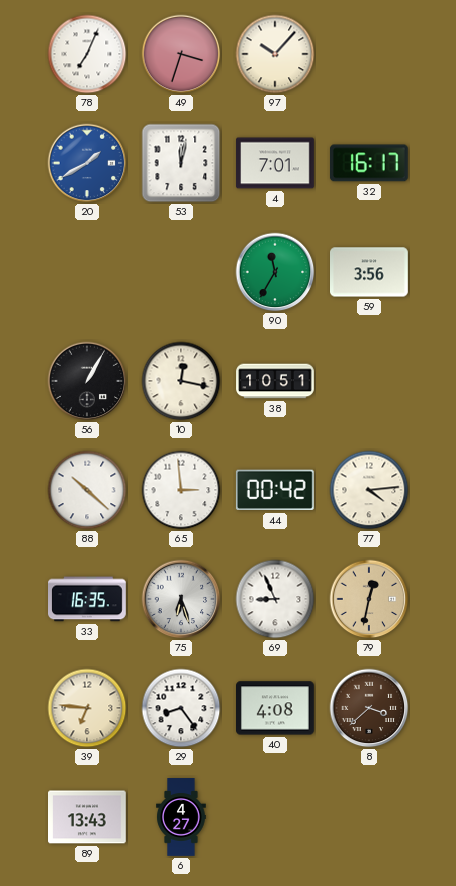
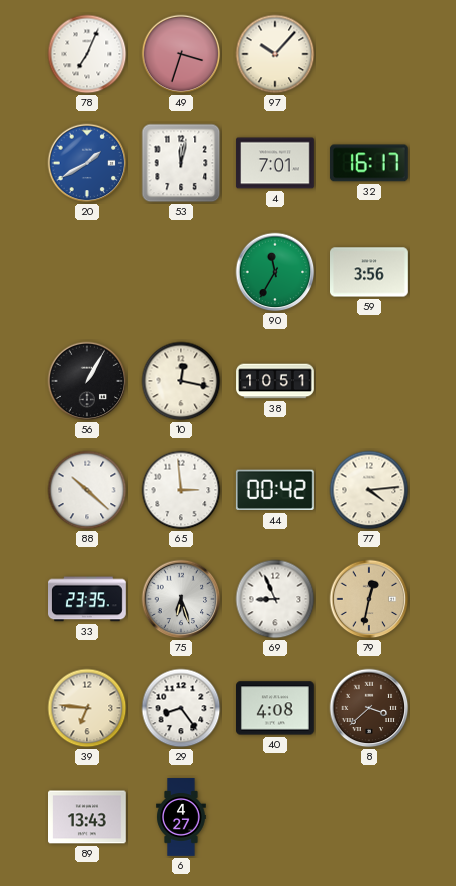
33: 16:35 -> 23:35
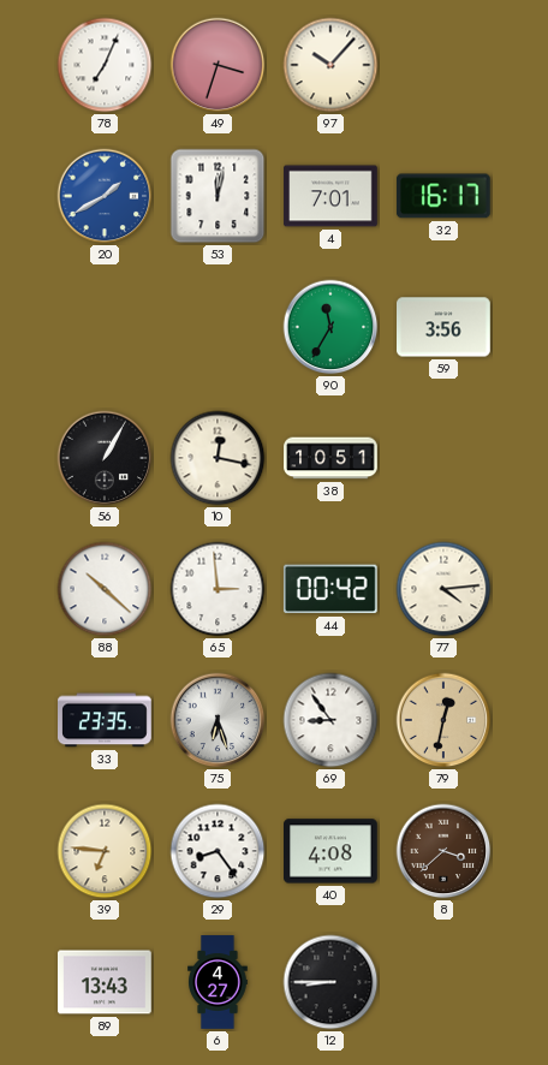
69: 8:56 -> 8:54
12: none -> 8:45
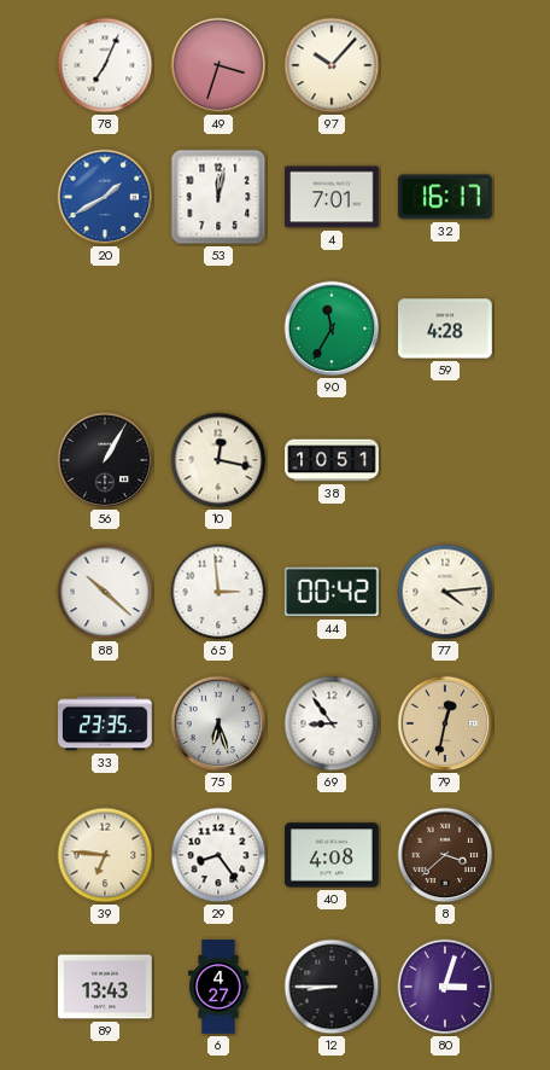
59: 3:56 -> 4:28
80: none -> 3:03
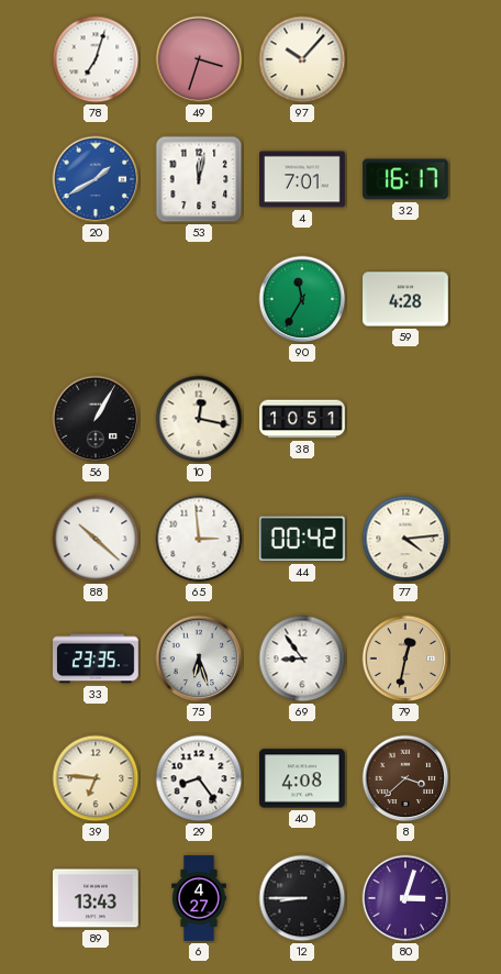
78: 7:04 -> 7:03
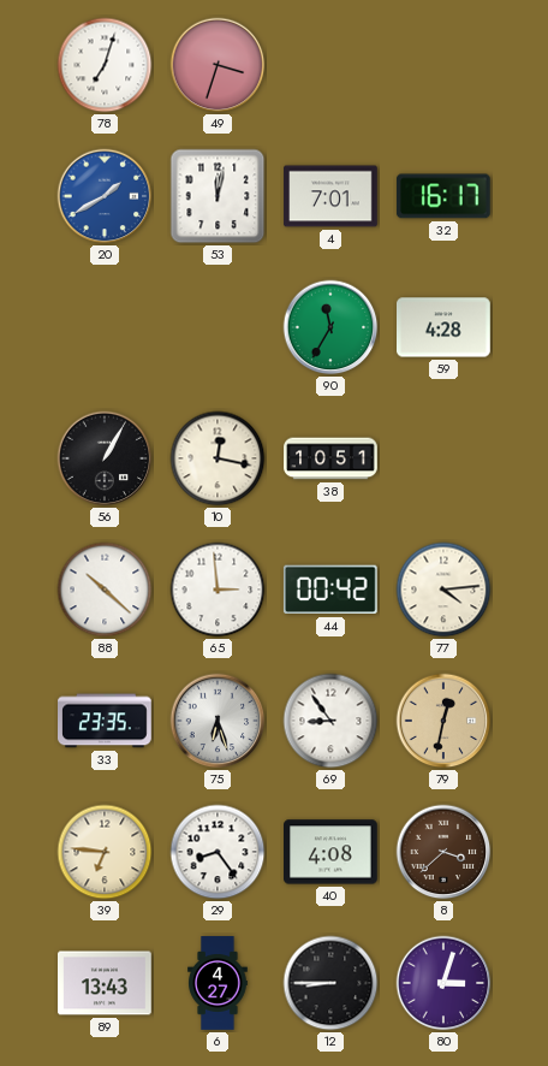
97: 10:07 -> none
